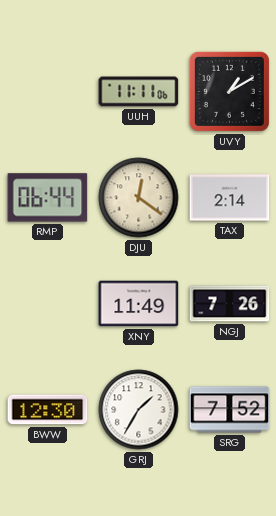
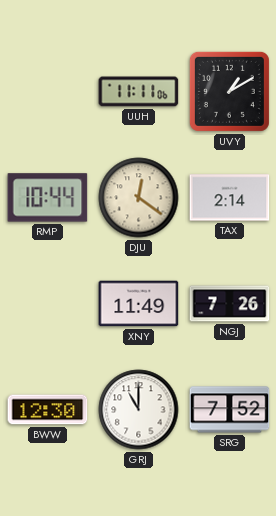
RMP: 06:44 -> 10:44
GRJ: 1:35 -> 11:00
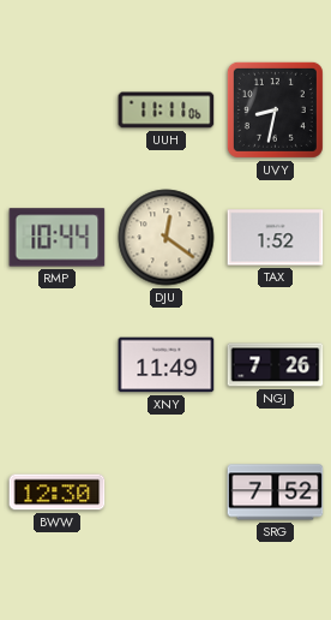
UVY: 1:10 -> 8:32
TAX: 2:14 -> 1:52
GRJ: 11:00 -> none
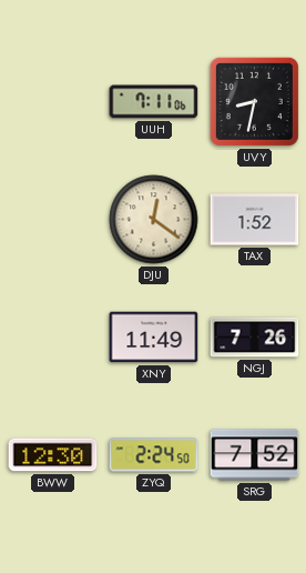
UUH: 11:11 -> 7:11
RMP: 10:44 -> none
ZYQ: none -> 2:24
